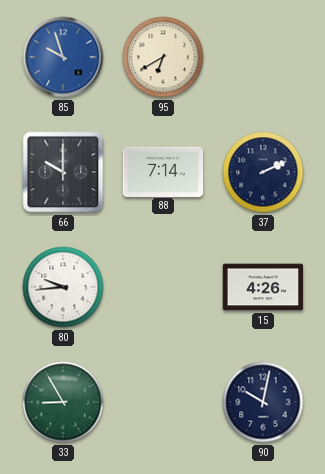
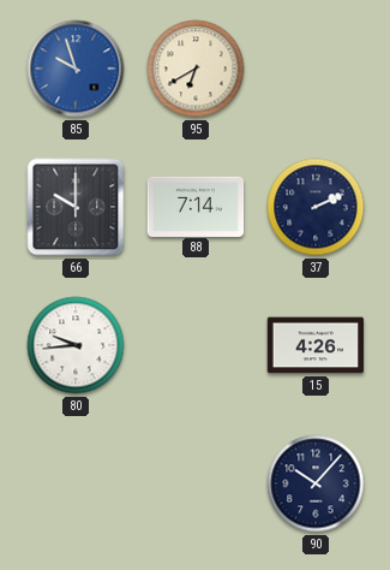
33: 8:55 -> none
90: 10:02 -> 10:07
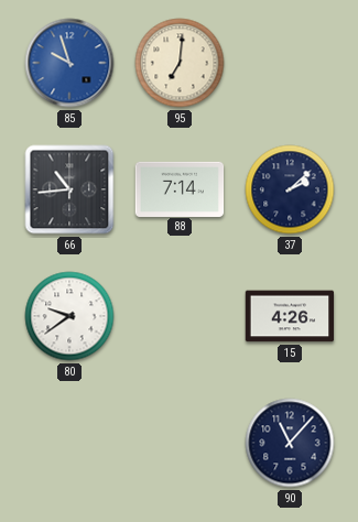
95: 6:40 -> 7:01
66: 10:00 -> 10:44
37: 2:11 -> 2:08
80: 9:44 -> 9:39
90: 10:07 -> 11:07
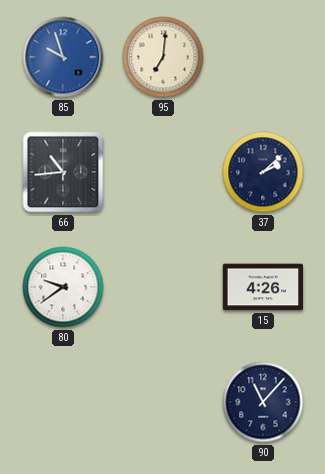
88: 7:14 -> none
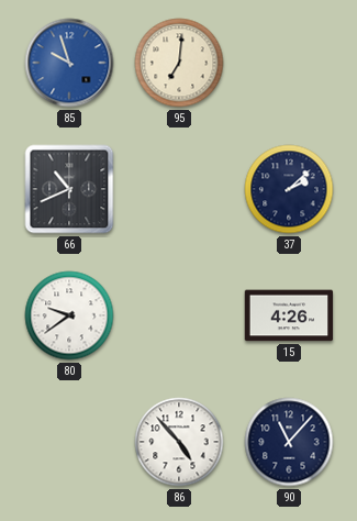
66: 10:44 -> 10:41
86: none -> 4:53
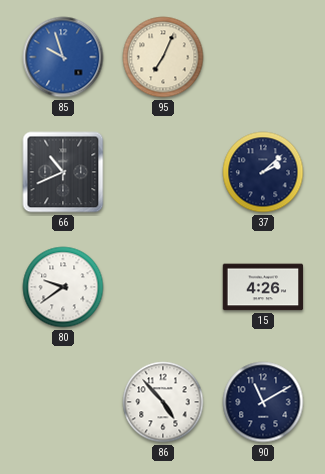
95: 7:01 -> 7:04
90: 11:07 -> 11:10
